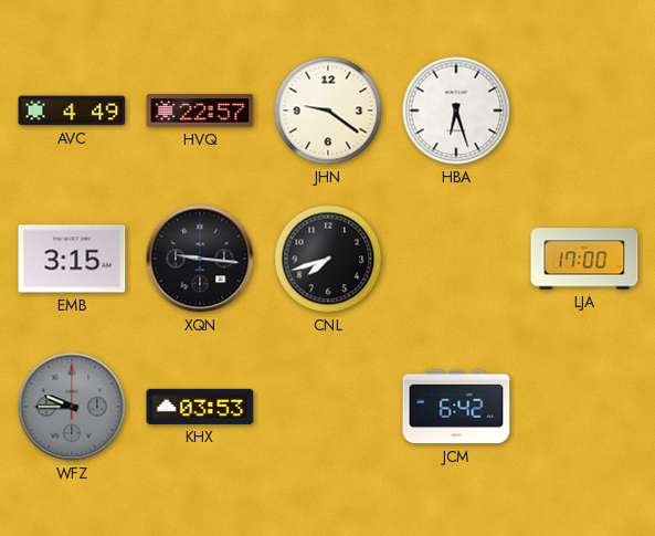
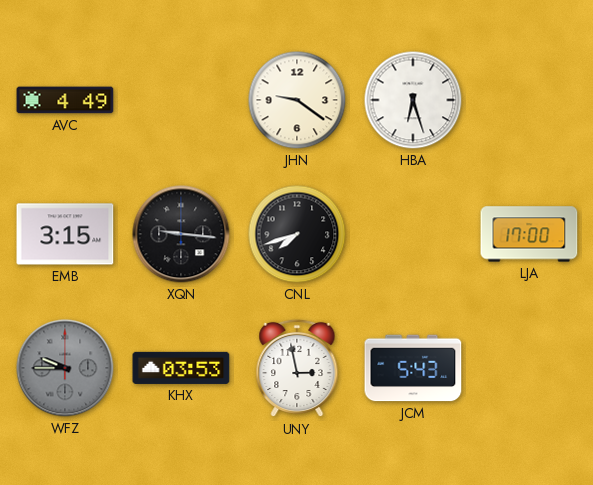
HVQ: 22:57 -> none
UNY: none -> 2:58
JCM: 6:42 -> 5:43
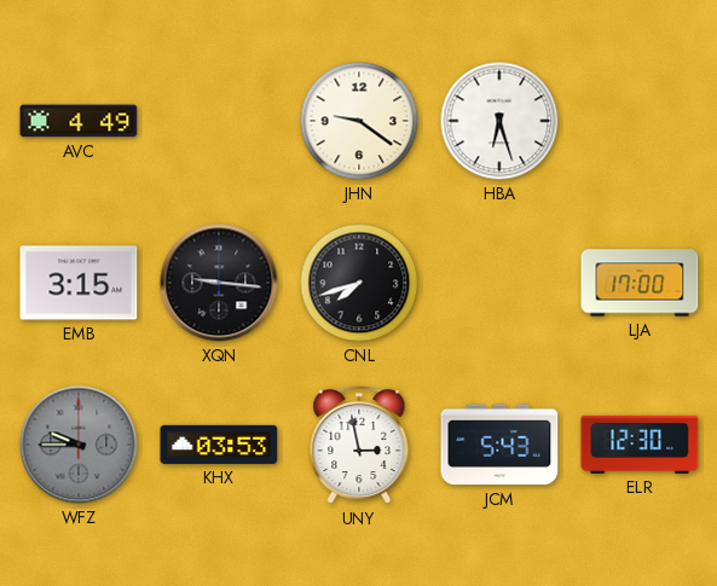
ELR: none -> 12:30
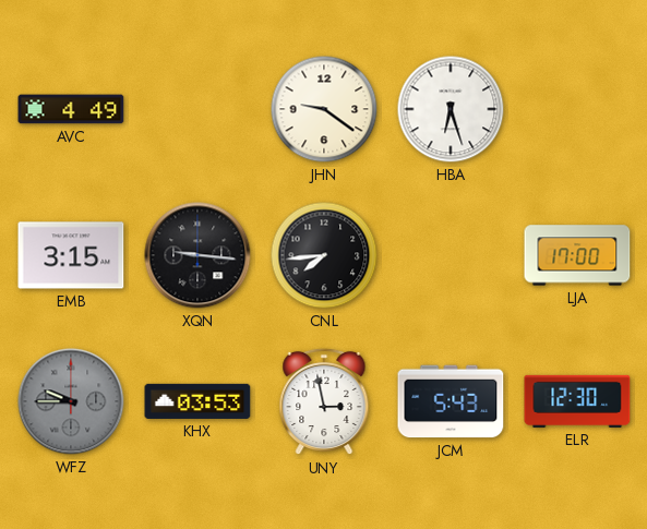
CNL: 7:42 -> 7:44
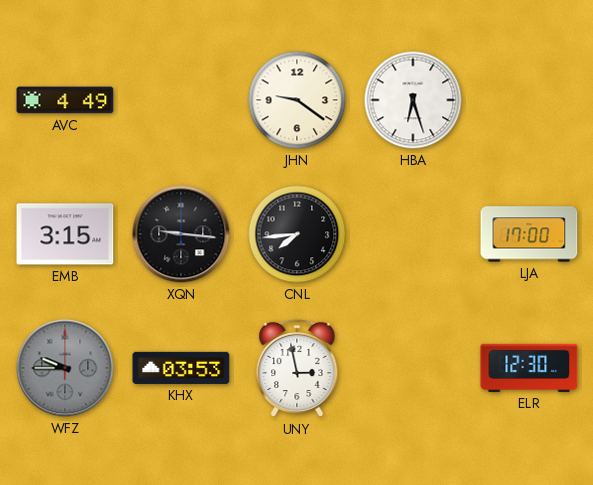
JCM: 5:43 -> none
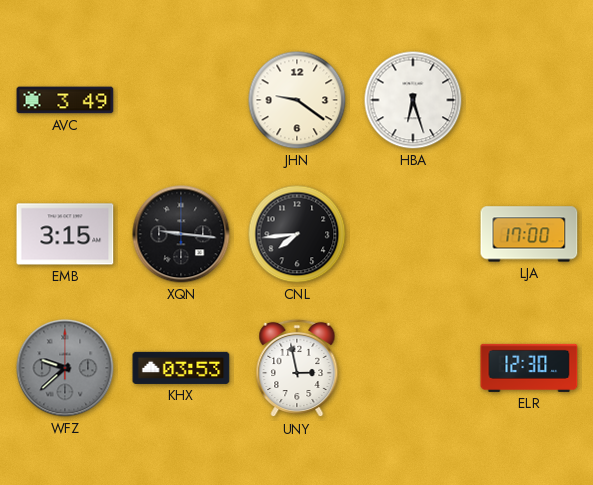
AVC: 4:49 -> 3:49
WFZ: 9:45 -> 9:38
